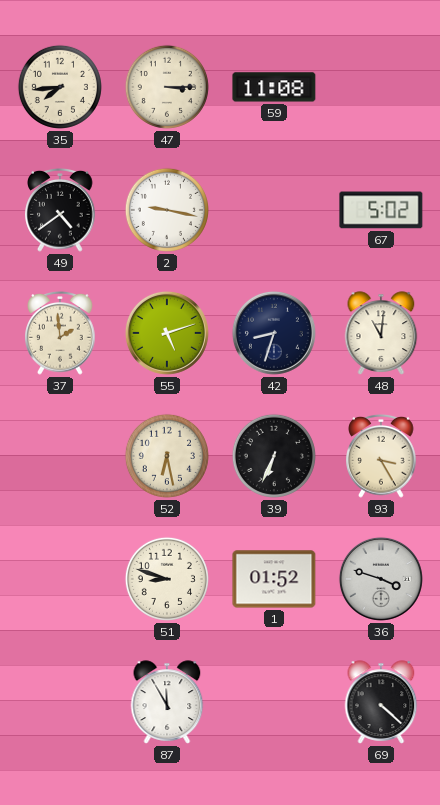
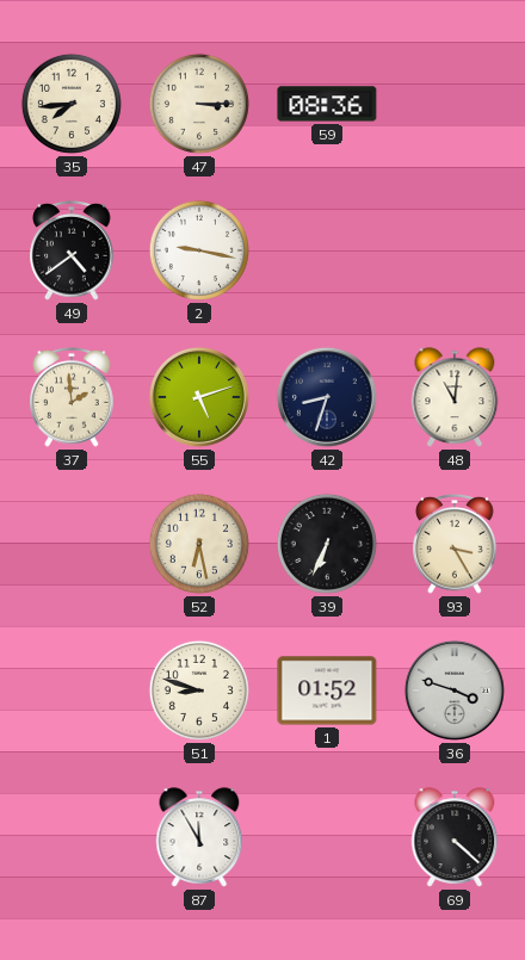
59: 11:08 -> 08:36
67: 5:02 -> none
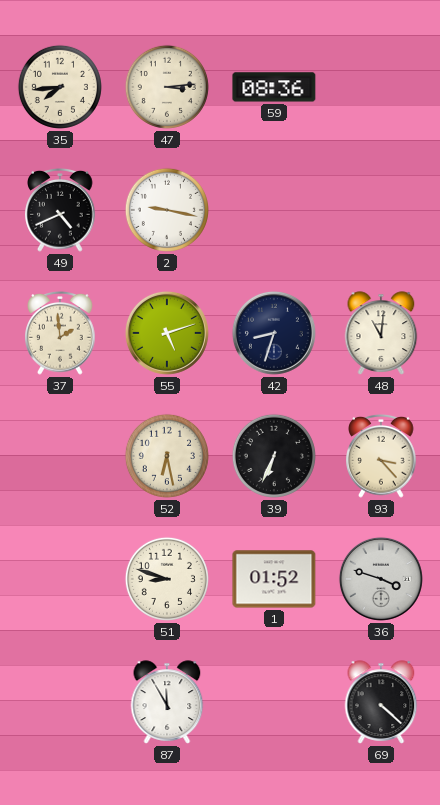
47: 3:15 -> 3:14
49: 4:39 -> 4:41
93: 3:25 -> 3:23
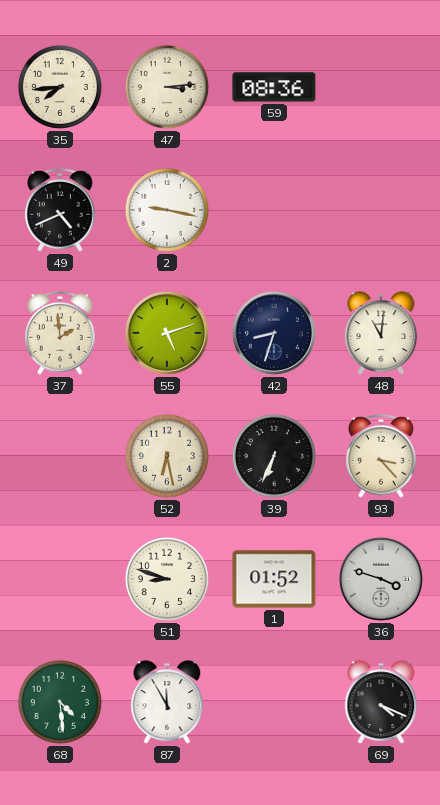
68: none -> 4:29
69: 4:22 -> 4:19
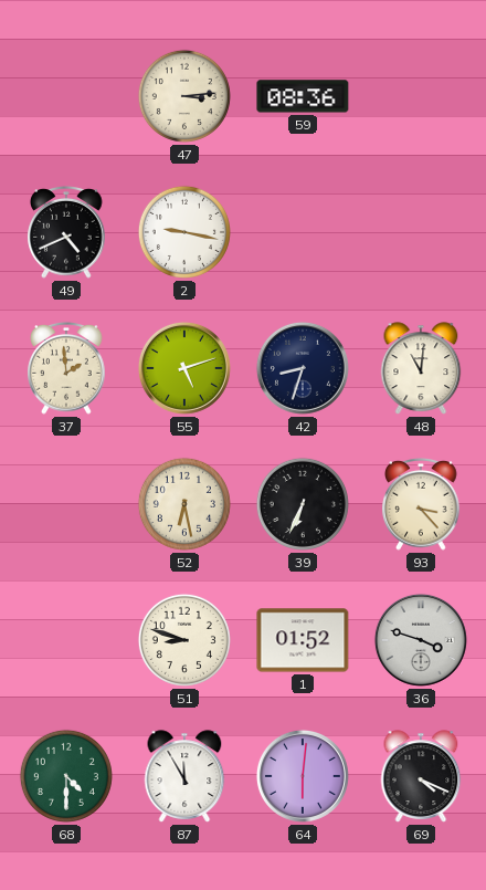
35: 7:44 -> none
68: 4:29 -> 4:30
64: none -> 6:01
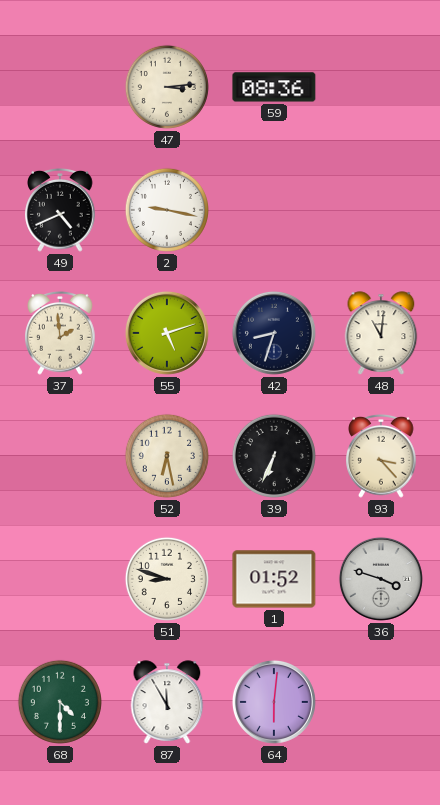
69: 4:19 -> none
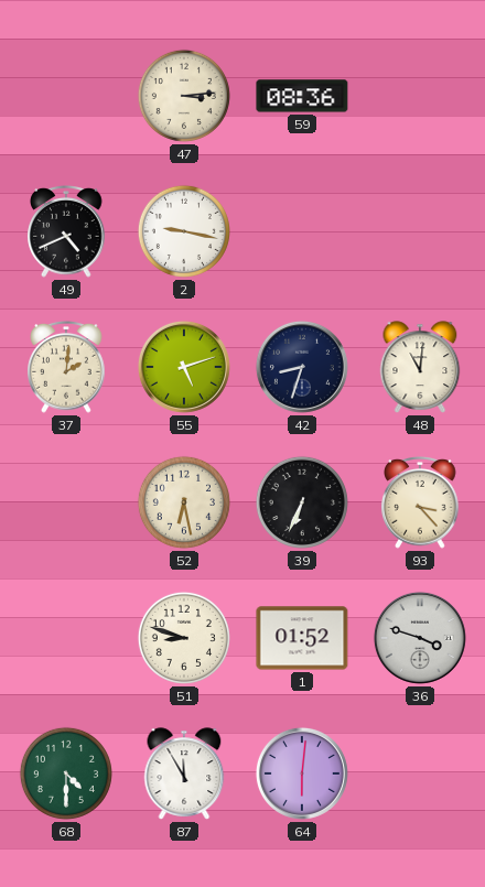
37: 1:59 -> 2:01
